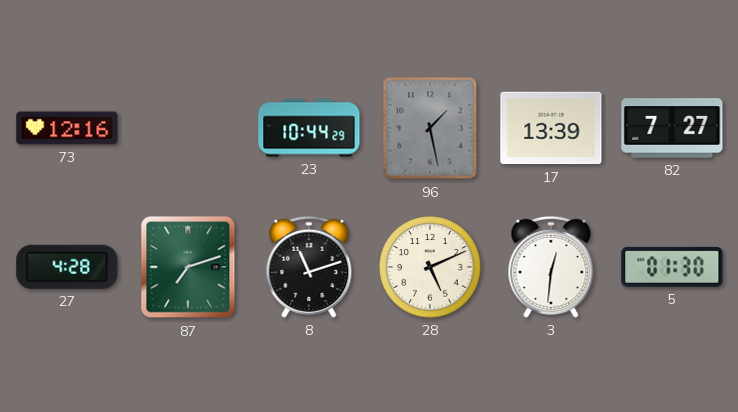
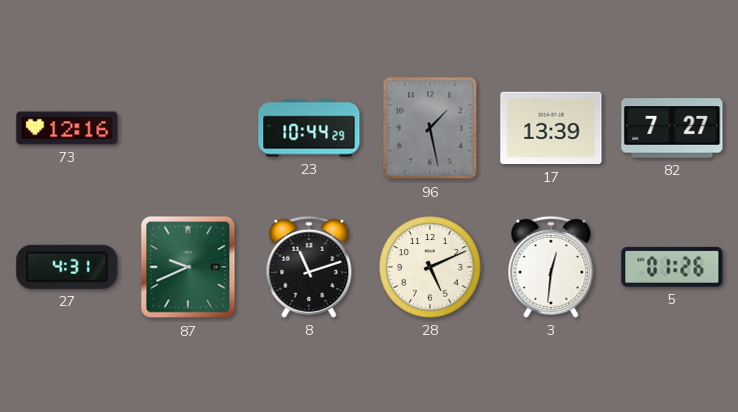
27: 4:28 -> 4:31
87: 7:12 -> 9:41
5: 01:30 -> 01:26
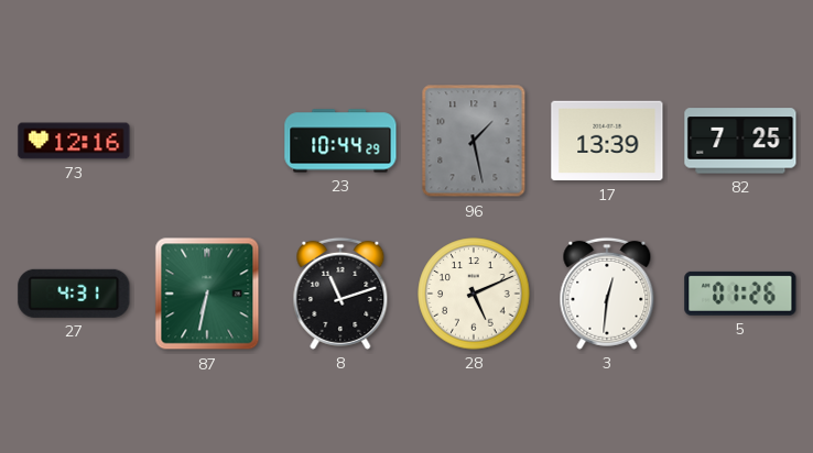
82: 7:27 -> 7:25
87: 9:41 -> 6:32
